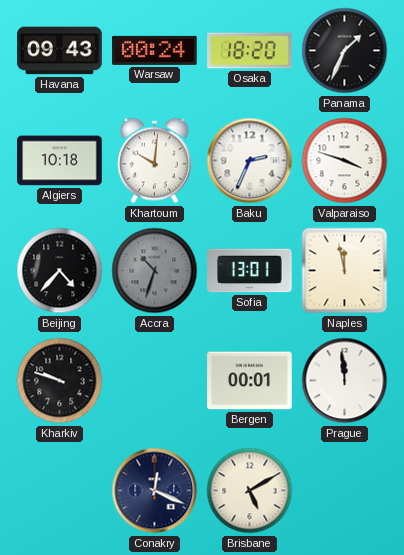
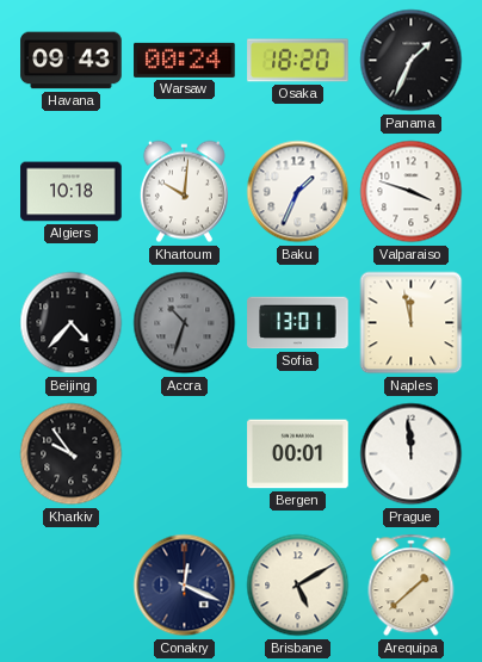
Baku: 2:34 -> 1:34
Kharkiv: 9:48 -> 9:54
Arequipa: none -> 1:38
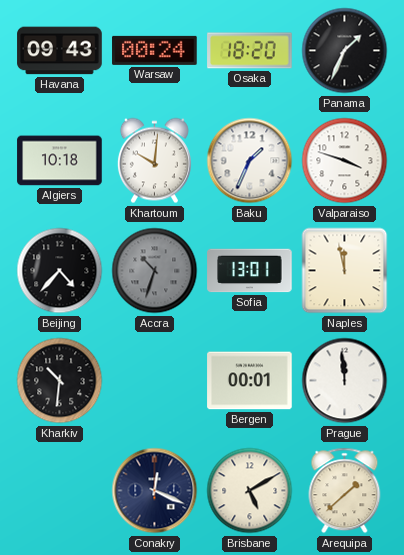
Kharkiv: 9:54 -> 10:31
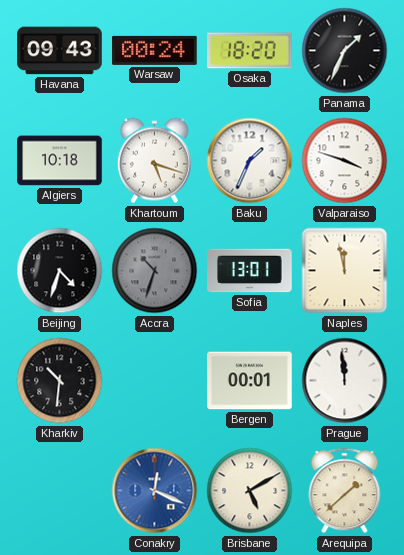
Khartoum: 10:01 -> 5:18
Beijing: 4:37 -> 4:33
Conakry dial: navy -> blue
